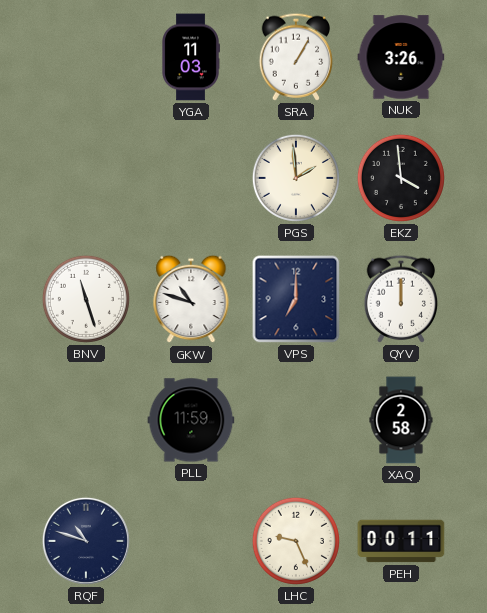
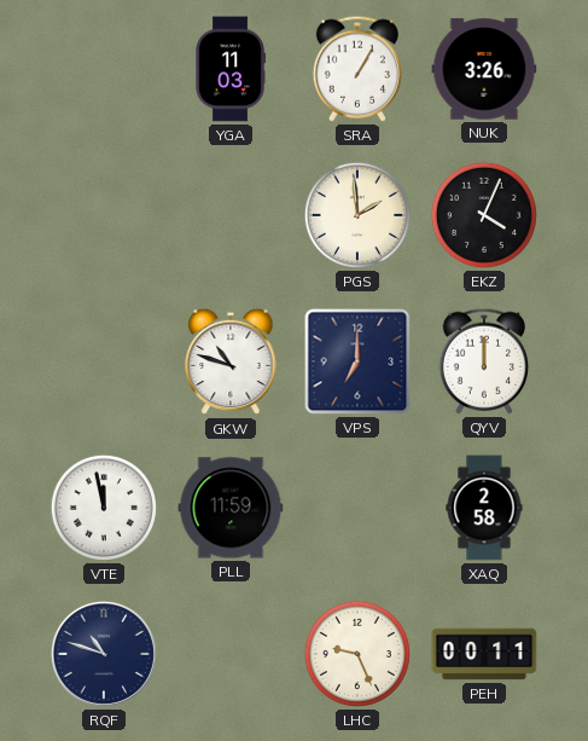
EKZ: 3:59 -> 4:04
BNV: 11:27 -> none
VTE: none -> 11:58
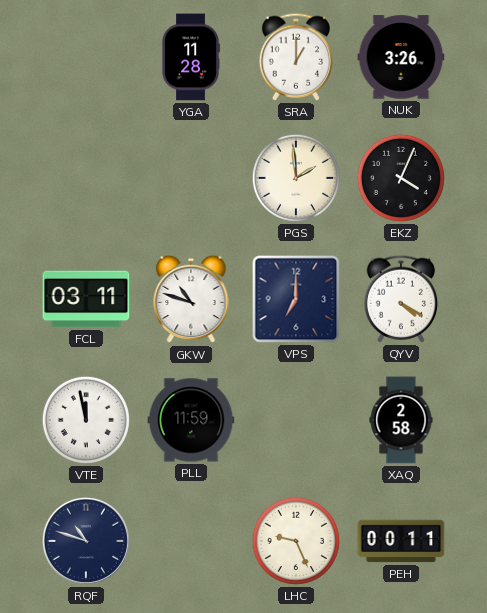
YGA: 11:03 -> 11:28
SRA: 1:05 -> 1:00
FCL: none -> 03:11
QYV: 12:00 -> 4:20
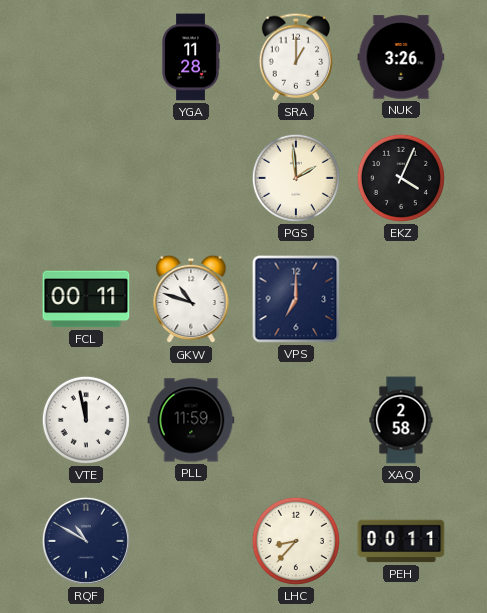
FCL: 03:11 -> 00:11
QYV: 4:20 -> none
RQF: 10:48 -> 10:50
LHC: 9:26 -> 8:37
